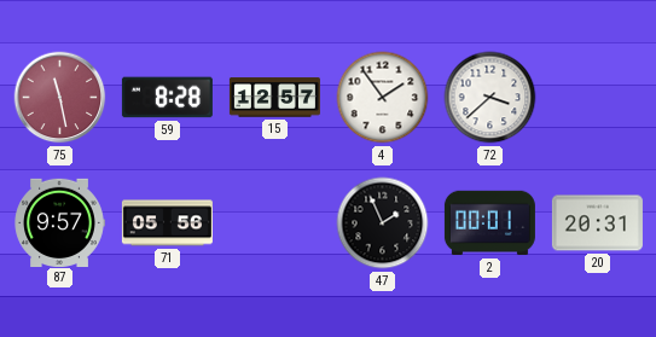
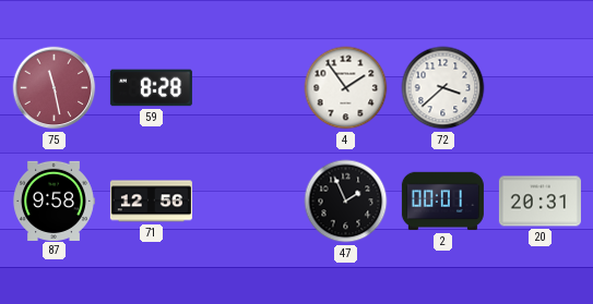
15: 12:57 -> none
87: 9:57 -> 9:58
71: 05:56 -> 12:56
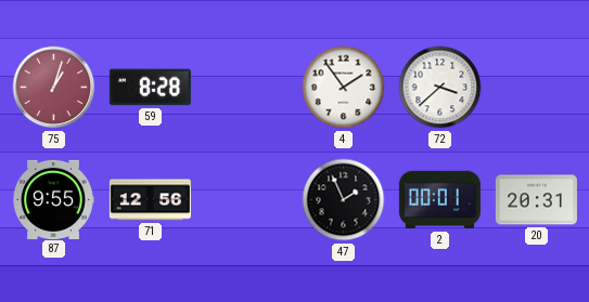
75: 11:28 -> 1:03
87: 9:58 -> 9:55
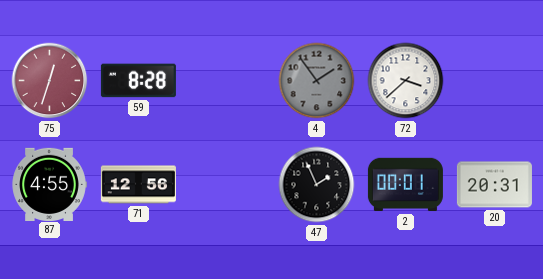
75: 1:03 -> 12:33
4 dial: white -> grey
87: 9:55 -> 4:55
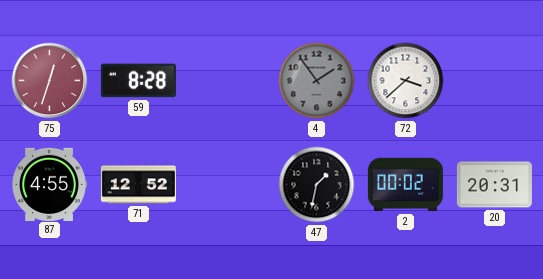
71: 12:56 -> 12:52
47: 1:56 -> 1:32
2: 00:01 -> 00:02
